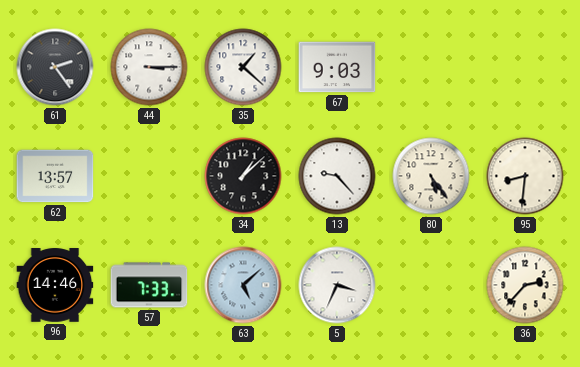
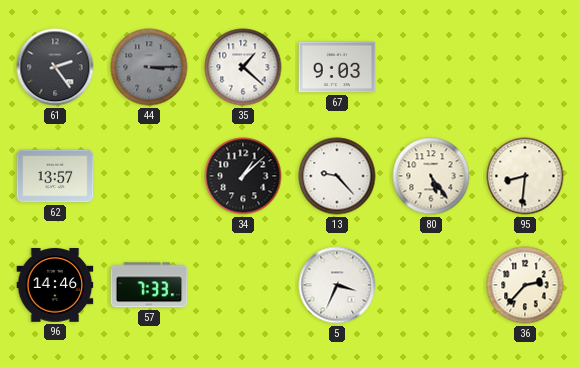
44 dial: white -> grey
63: 5:08 -> none
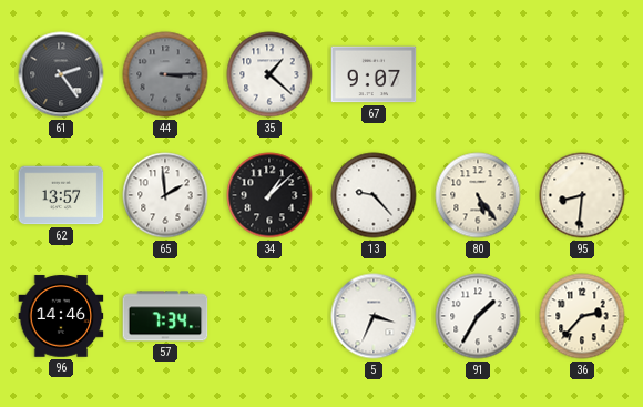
67: 9:03 -> 9:07
65: none -> 1:59
57: 7:33 -> 7:34
91: none -> 1:35
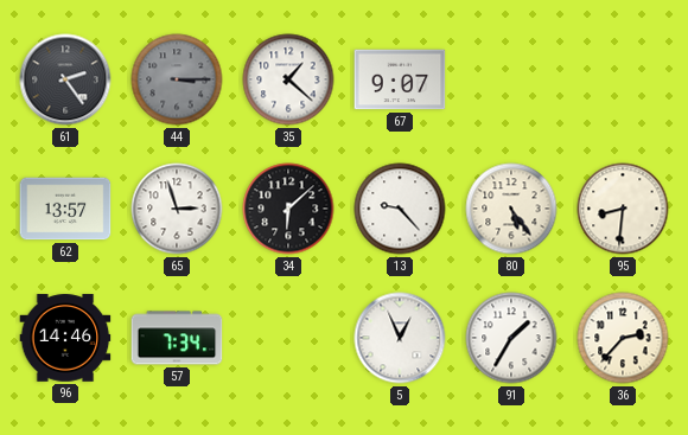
65: 1:59 -> 2:57
34: 1:08 -> 6:08
5: 3:34 -> 12:56
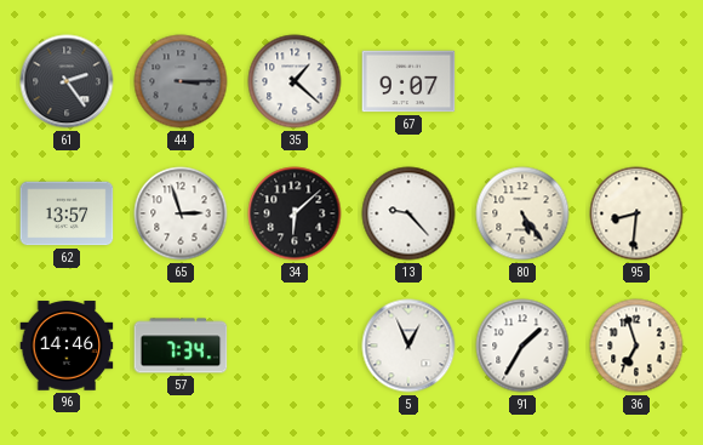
36: 2:37 -> 6:57
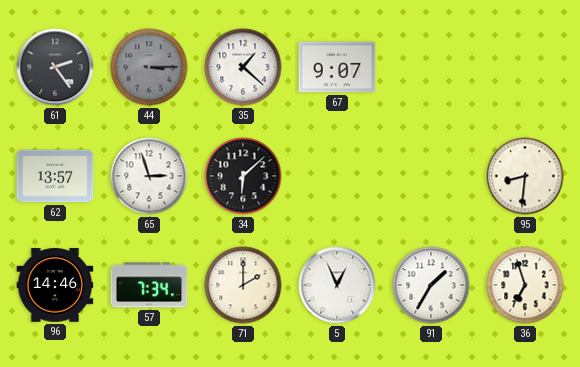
13: 9:23 -> none
80: 5:24 -> none
71: none -> 2:00
